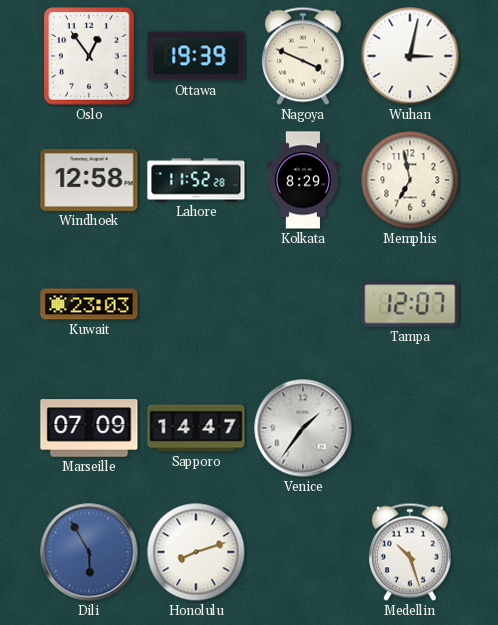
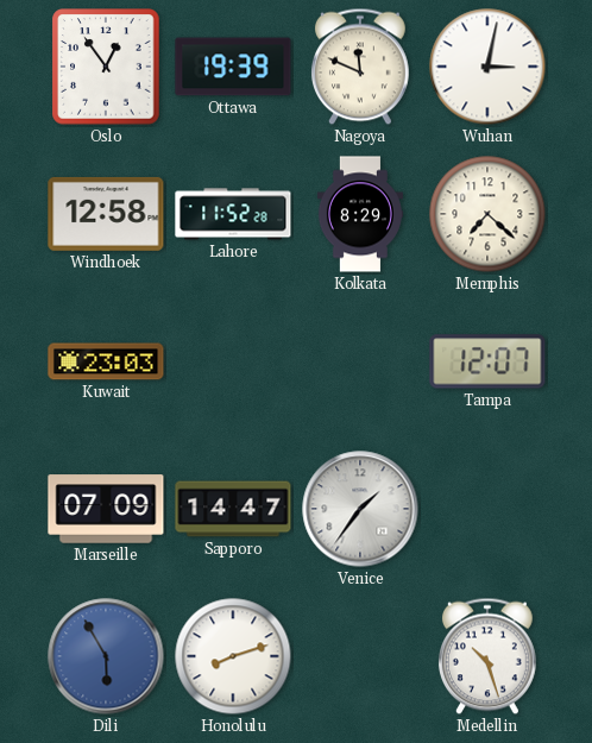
Nagoya: 3:49 -> 11:49
Memphis: 6:58 -> 7:22
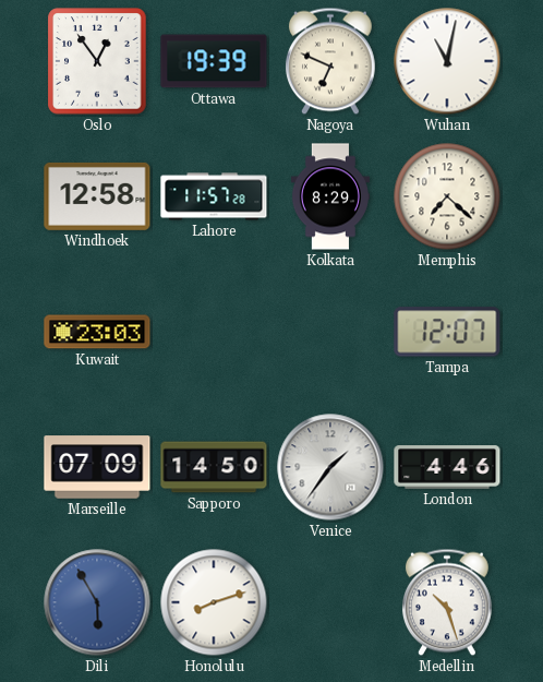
Nagoya: 11:49 -> 6:49
Wuhan: 3:02 -> 11:02
Lahore: 11:52 -> 11:57
Sapporo: 14:47 -> 14:50
London: none -> 4:46
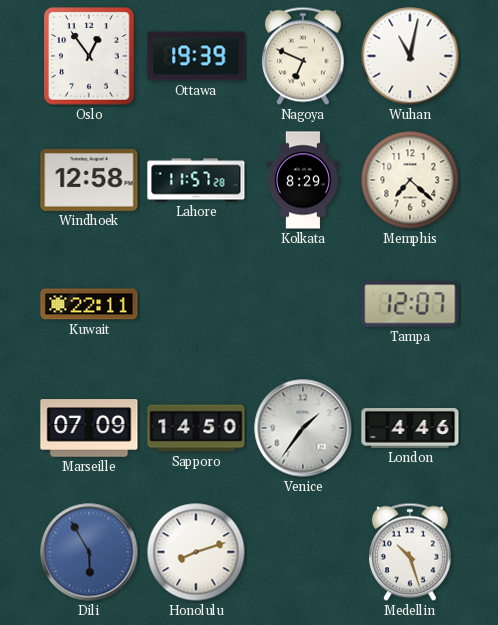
Kuwait: 23:03 -> 22:11
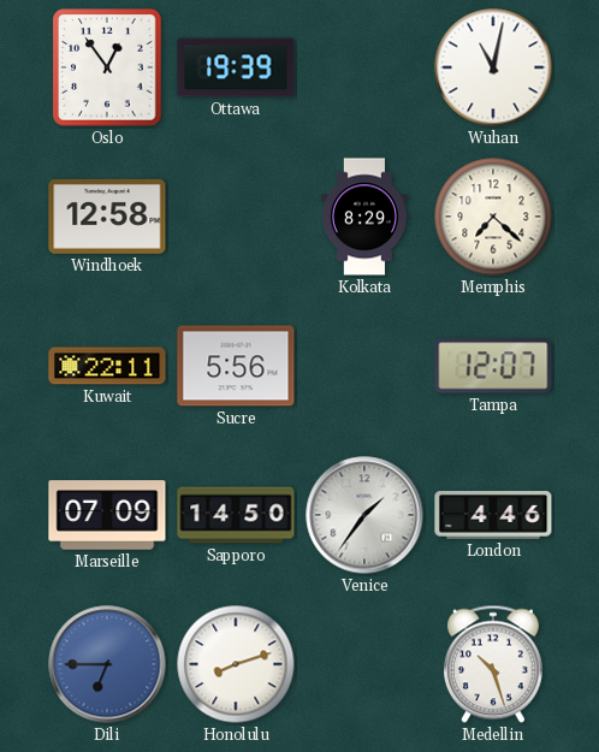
Nagoya: 6:49 -> none
Lahore: 11:57 -> none
Sucre: none -> 5:56
Dili: 5:55 -> 6:45
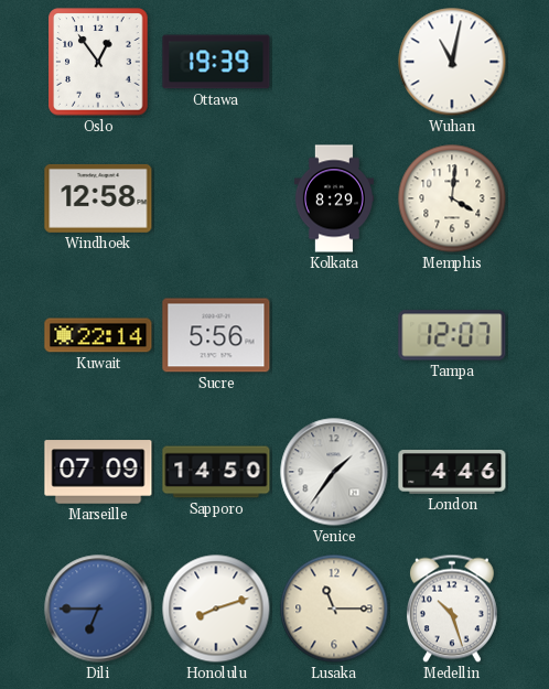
Memphis: 7:22 -> 4:01
Kuwait: 22:11 -> 22:14
Lusaka: none -> 11:15
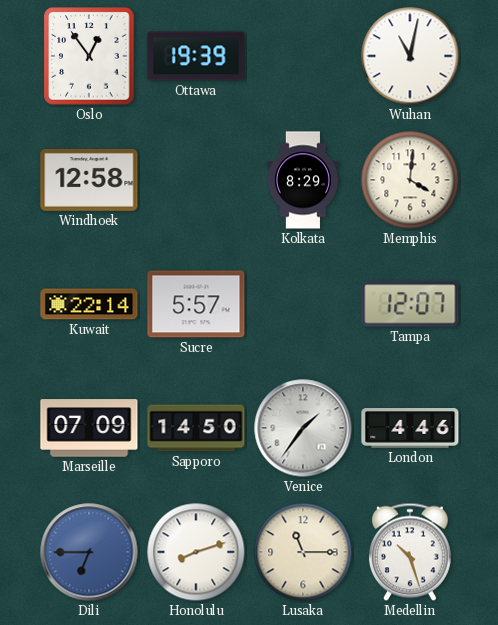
Sucre: 5:56 -> 5:57
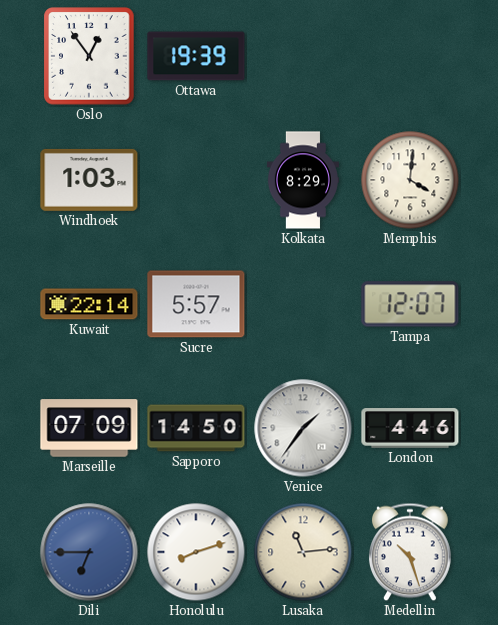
Wuhan: 11:02 -> none
Windhoek: 12:58 -> 1:03
Lusaka: 11:15 -> 11:14
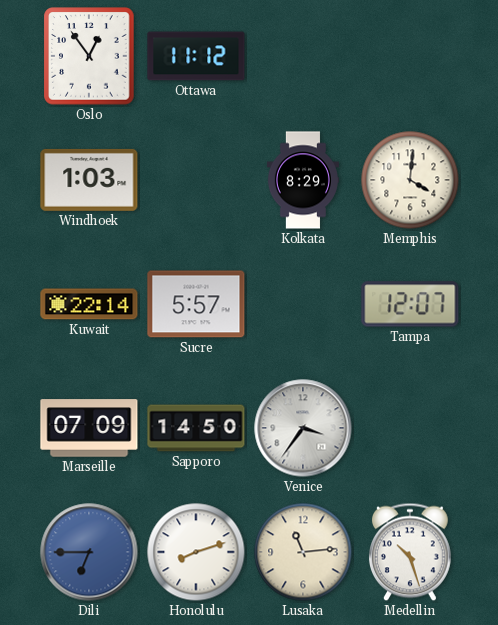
Ottawa: 19:39 -> 11:12
Venice: 1:36 -> 3:36
London: 4:46 -> none
